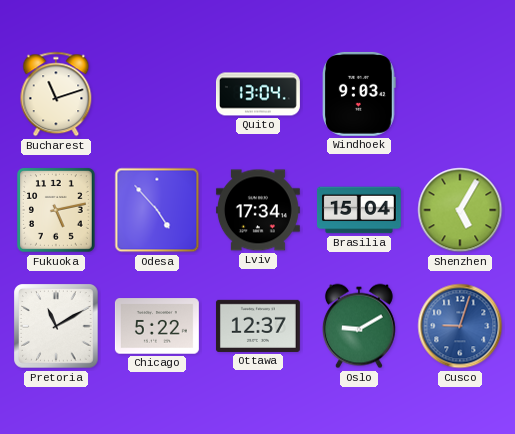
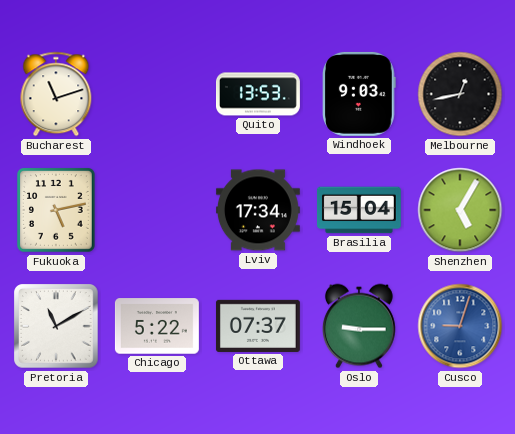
Quito: 13:04 -> 13:53
Melbourne: none -> 12:43
Odesa: 4:53 -> none
Ottawa: 12:37 -> 07:37
Oslo: 9:10 -> 9:15
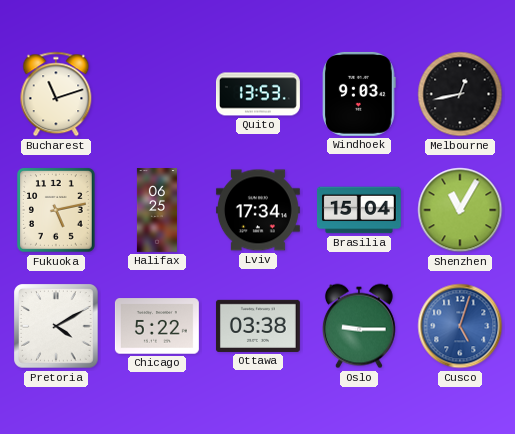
Halifax: none -> 06:25
Shenzhen: 5:05 -> 11:05
Pretoria: 11:10 -> 4:10
Ottawa: 07:37 -> 03:38
Cusco: 9:03 -> 5:03
